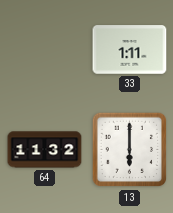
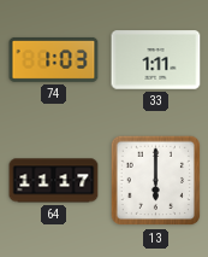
74: none -> 1:03
64: 11:32 -> 11:17
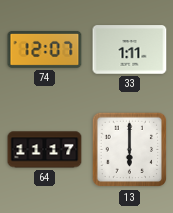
74: 1:03 -> 12:07
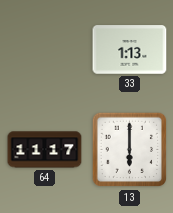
74: 12:07 -> none
33: 1:11 -> 1:13
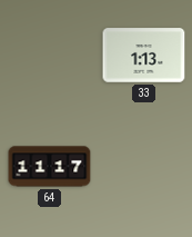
13: 6:00 -> none
